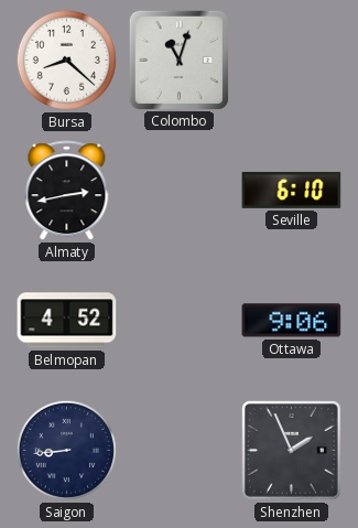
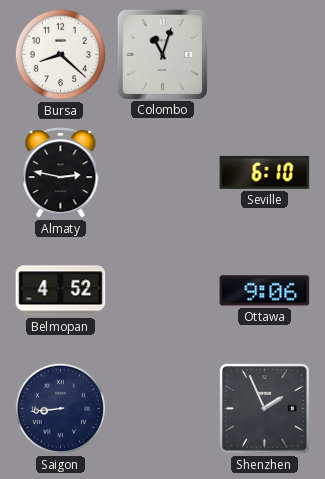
Almaty: 2:43 -> 2:47
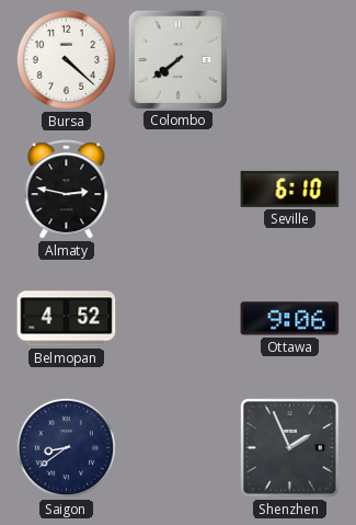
Bursa: 8:22 -> 4:22
Colombo: 11:03 -> 7:39
Saigon: 8:44 -> 8:39
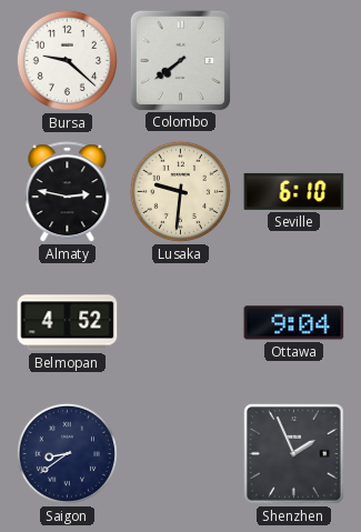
Bursa: 4:22 -> 9:22
Lusaka: none -> 9:31
Ottawa: 9:06 -> 9:04
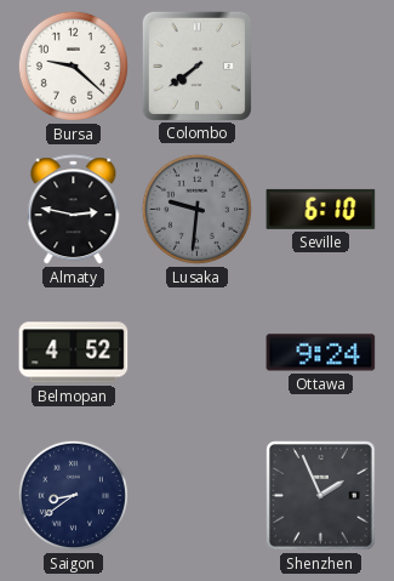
Lusaka dial: cream -> grey
Ottawa: 9:04 -> 9:24
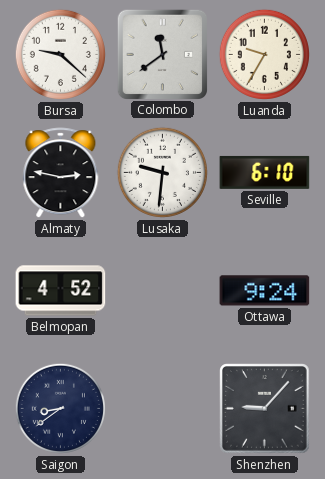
Colombo: 7:39 -> 11:39
Luanda: none -> 9:35
Lusaka dial: grey -> white
Shenzhen: 1:56 -> 9:07
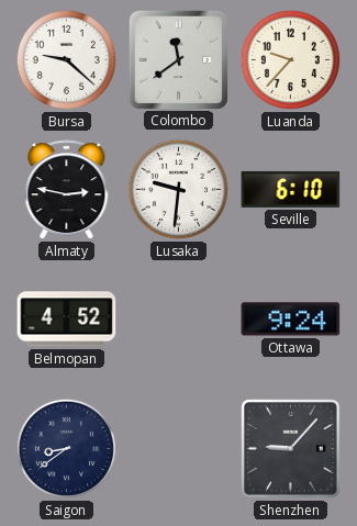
Luanda: 9:35 -> 9:37
